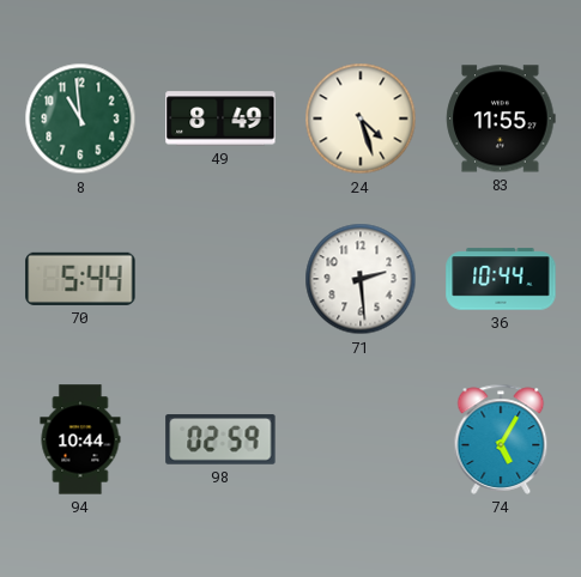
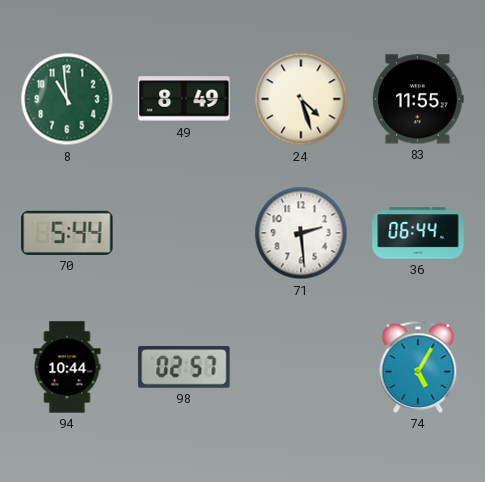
36: 10:44 -> 06:44
98: 02:59 -> 02:57
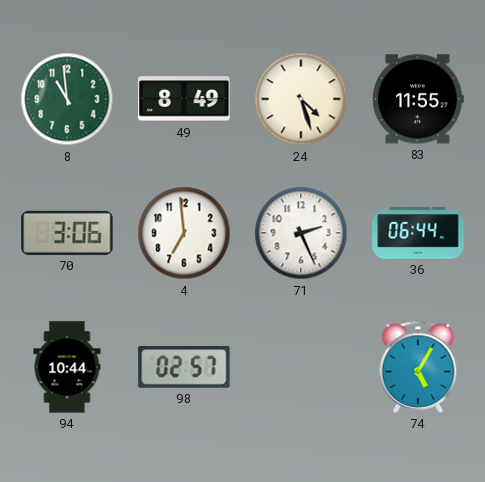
70: 5:44 -> 3:06
4: none -> 6:59
71: 2:29 -> 2:26
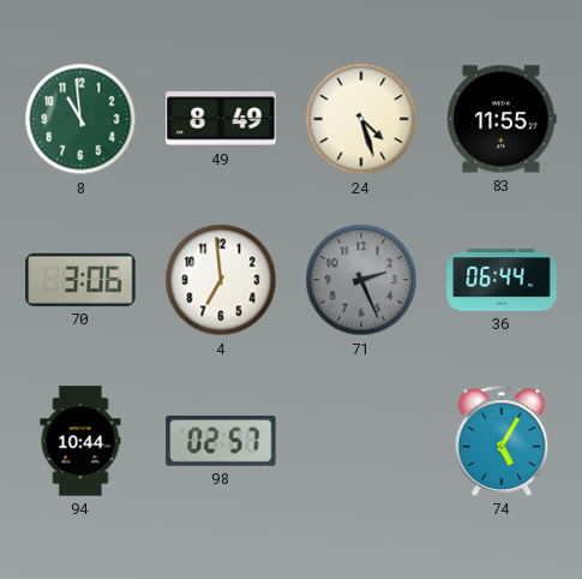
71 dial: white -> grey
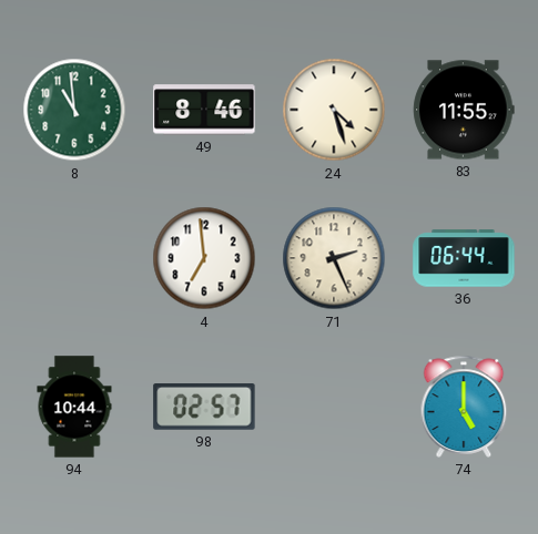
49: 8:49 -> 8:46
70: 3:06 -> none
71 dial: grey -> cream
74: 5:05 -> 5:00
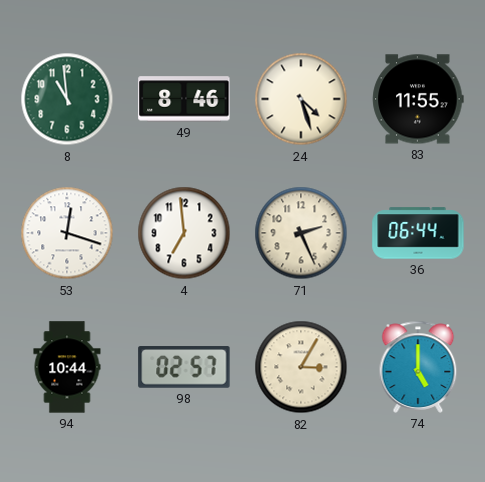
53: none -> 12:18
82: none -> 3:05
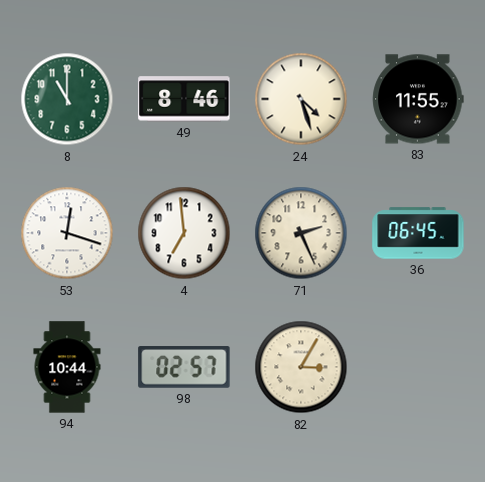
8: 10:59 -> 11:00
36: 06:44 -> 06:45
74: 5:00 -> none
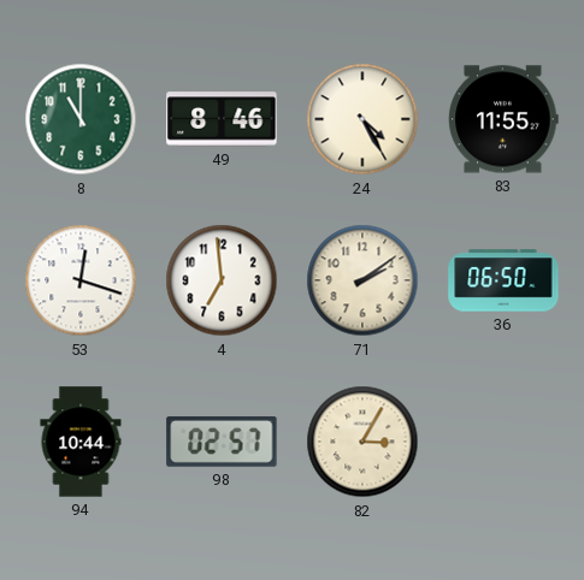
24: 4:27 -> 4:25
71: 2:26 -> 2:09
36: 06:45 -> 06:50
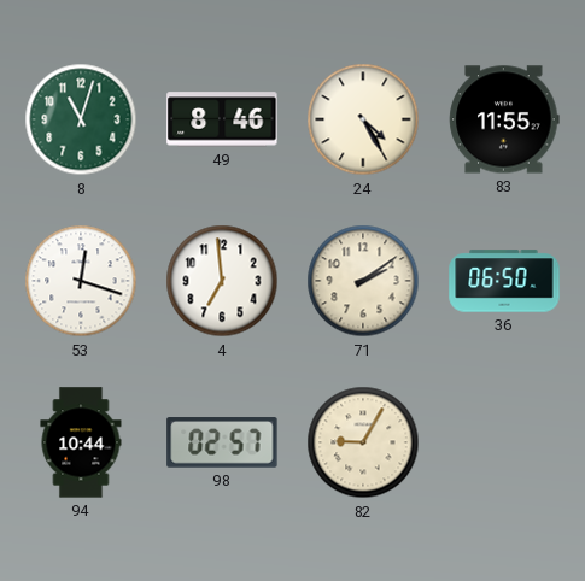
8: 11:00 -> 11:03
82: 3:05 -> 9:05
